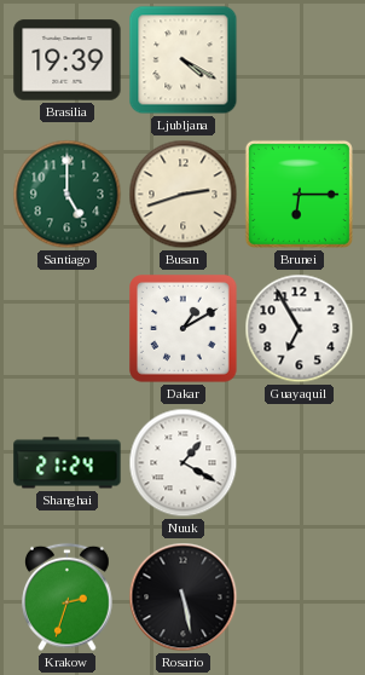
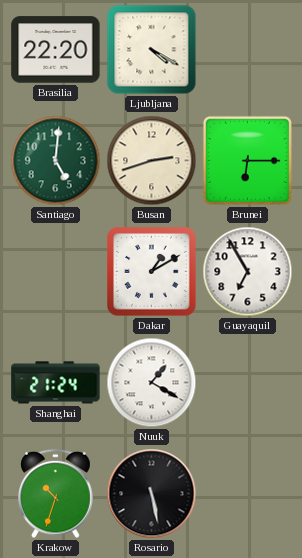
Brasilia: 19:39 -> 22:20
Santiago: 5:00 -> 5:01
Krakow: 2:33 -> 10:33
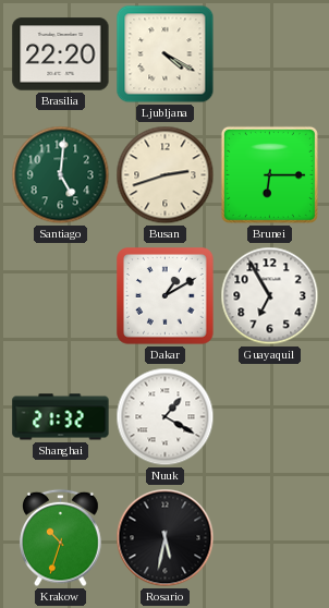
Shanghai: 21:24 -> 21:32
Rosario: 5:28 -> 5:32
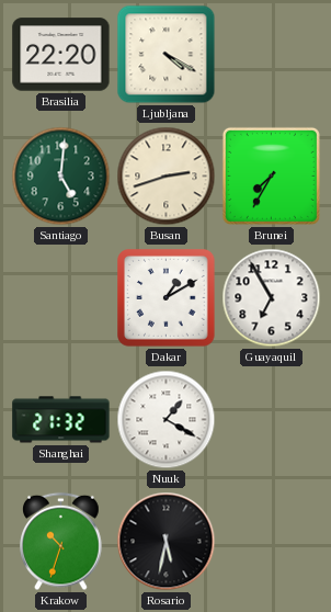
Brunei: 6:15 -> 7:35
